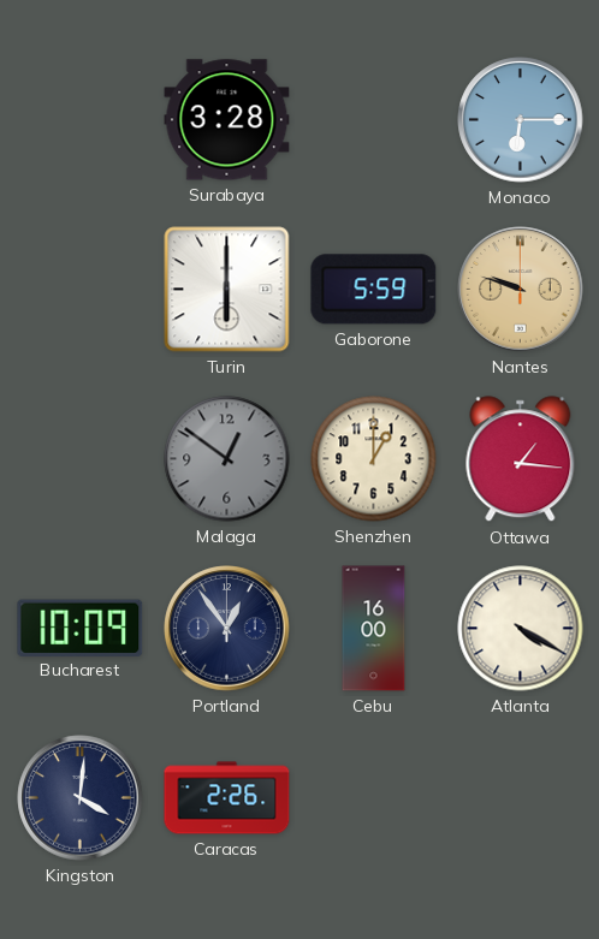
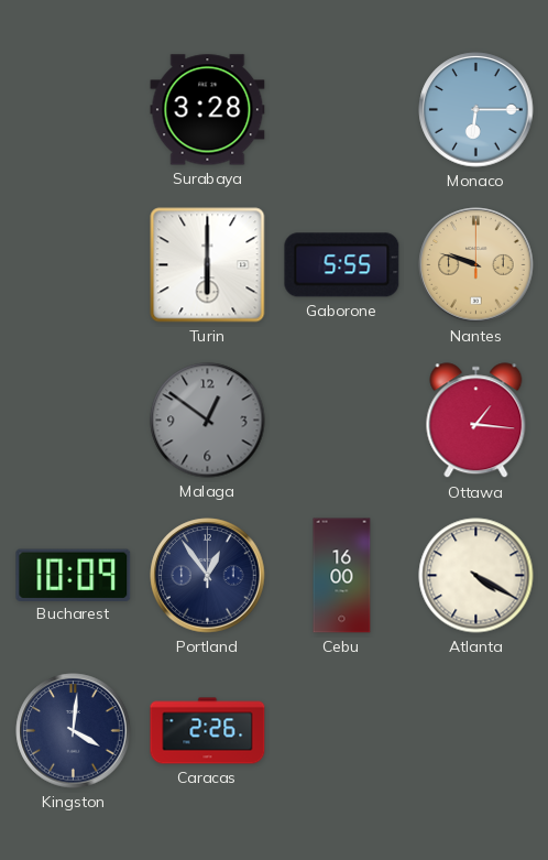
Gaborone: 5:59 -> 5:55
Shenzhen: 1:00 -> none
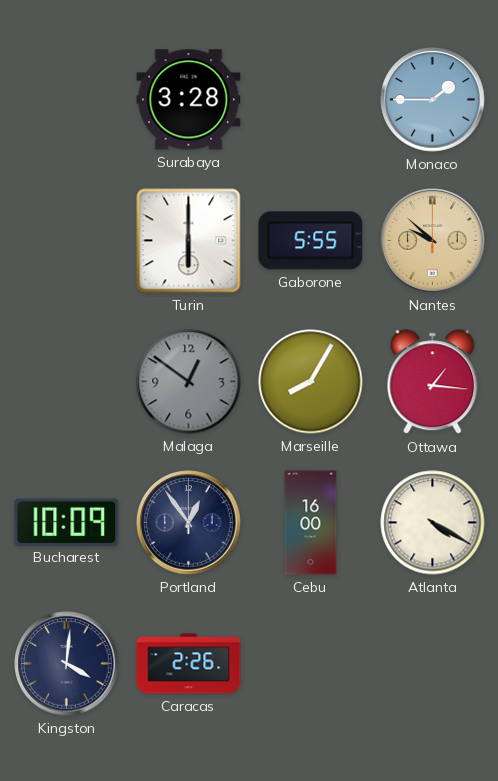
Monaco: 6:15 -> 1:45
Nantes: 9:48 -> 9:52
Marseille: none -> 8:05
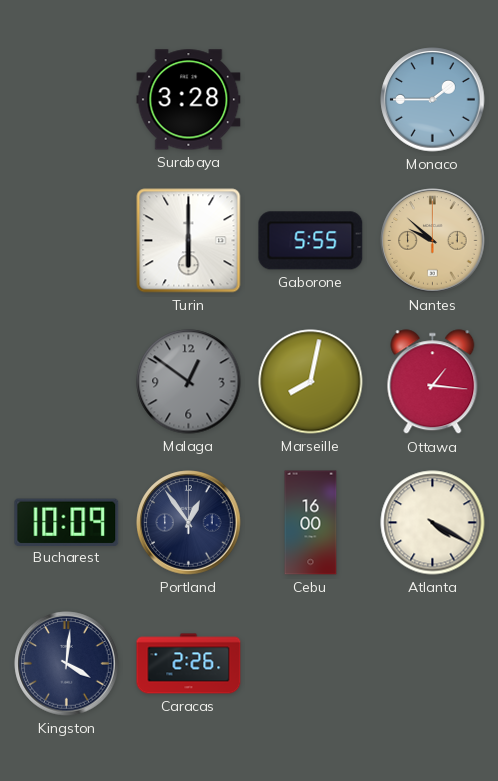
Marseille: 8:05 -> 8:02
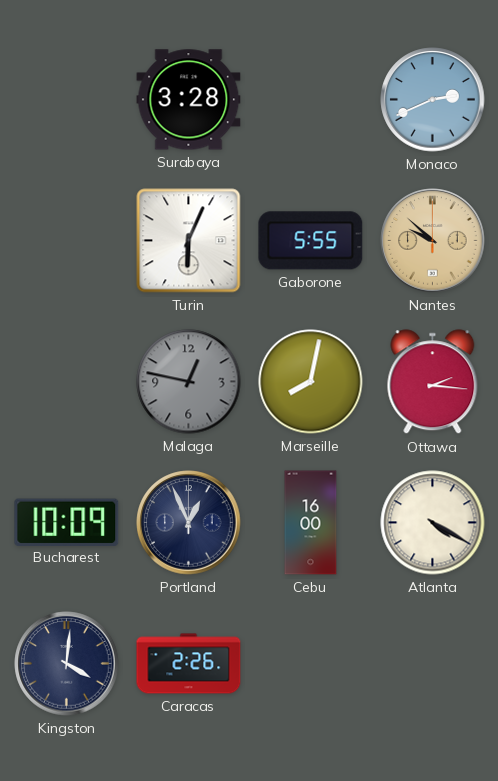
Monaco: 1:45 -> 2:41
Turin: 6:00 -> 6:04
Malaga: 12:51 -> 12:47
Ottawa: 1:16 -> 2:16
Portland: 12:54 -> 12:56
